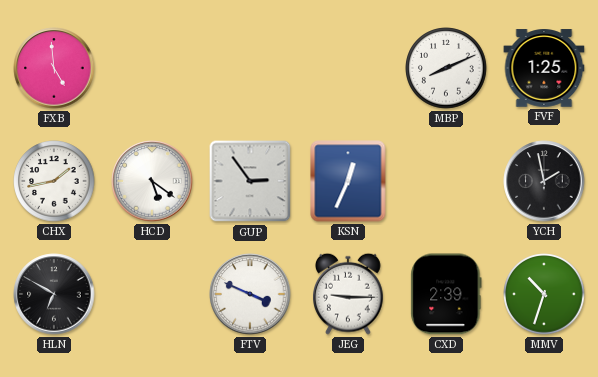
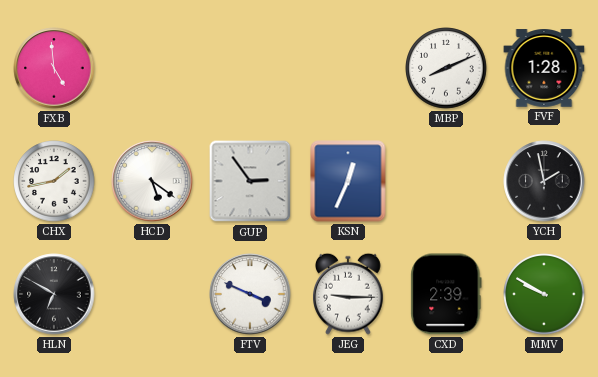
FVF: 1:25 -> 1:28
MMV: 10:33 -> 9:50
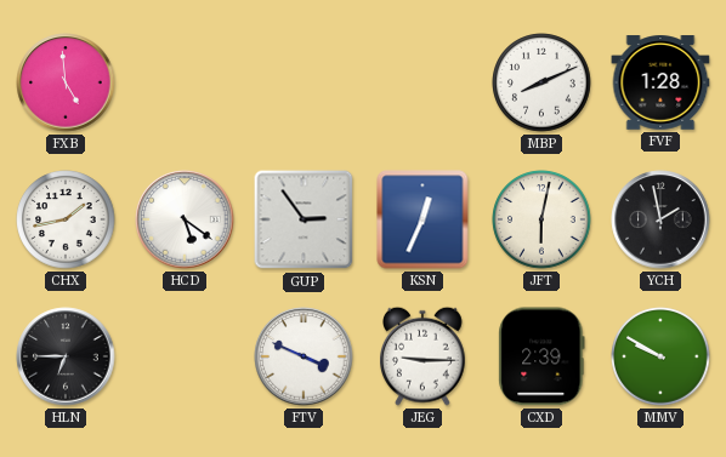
JFT: none -> 6:02
HLN: 6:50 -> 6:45
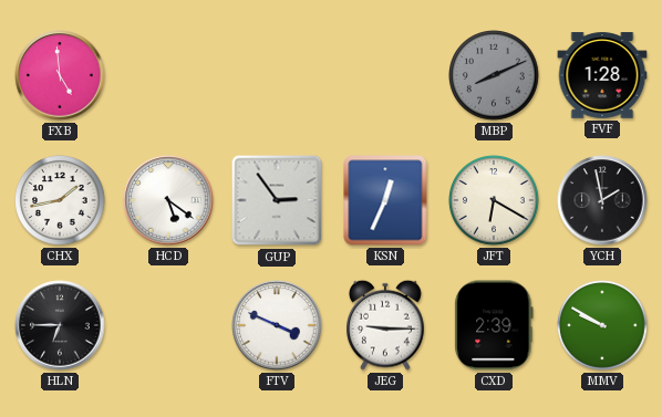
MBP dial: white -> grey
JFT: 6:02 -> 6:20
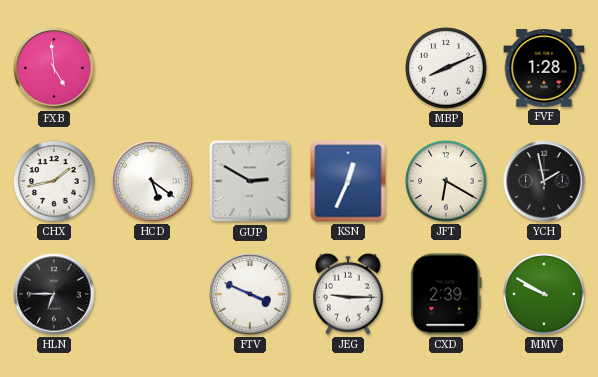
MBP dial: grey -> white
GUP: 2:54 -> 2:50
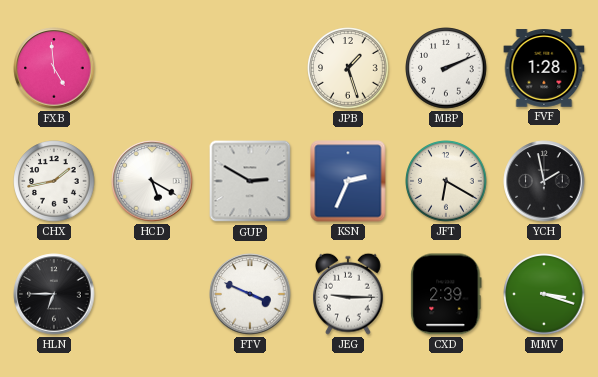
JPB: none -> 1:27
MBP: 8:11 -> 2:11
HCD: 5:21 -> 5:20
KSN: 12:34 -> 2:34
MMV: 9:50 -> 3:18
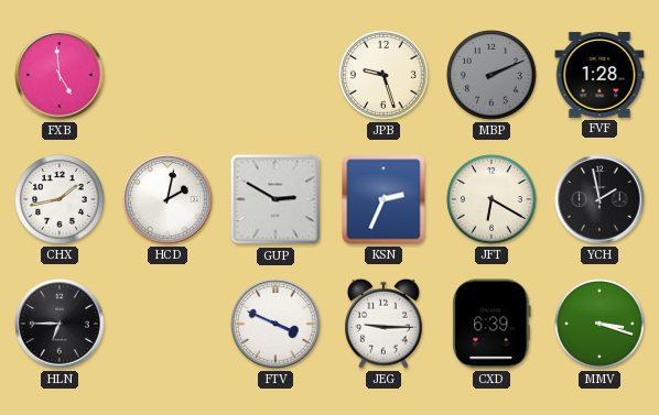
JPB: 1:27 -> 9:27
MBP dial: white -> grey
HCD: 5:20 -> 2:02
CXD: 2:39 -> 6:39
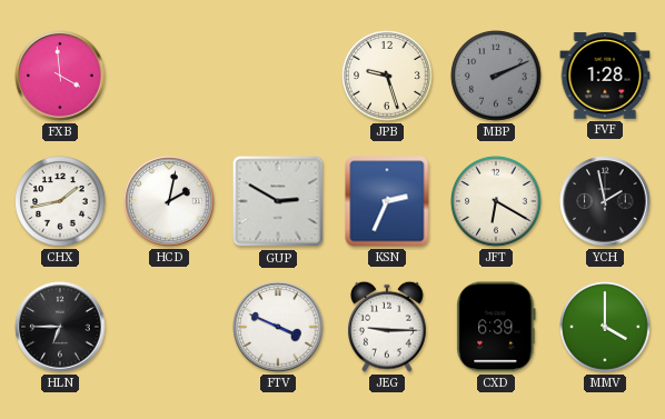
FXB: 4:59 -> 3:59
MMV: 3:18 -> 4:00
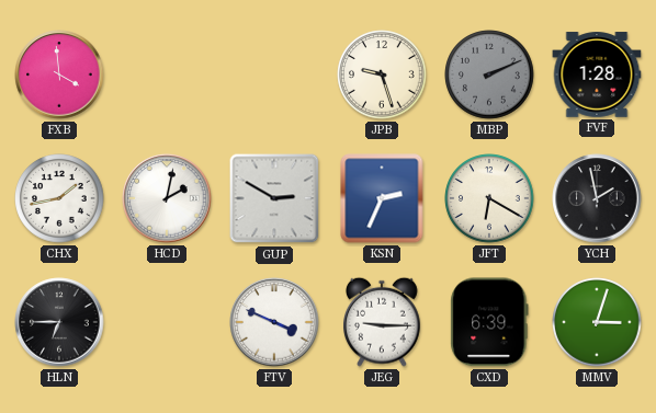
MMV: 4:00 -> 3:03
